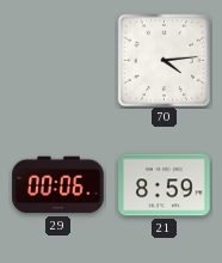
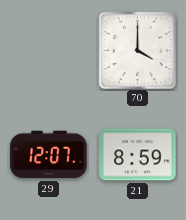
70: 4:14 -> 4:00
29: 00:06 -> 12:07
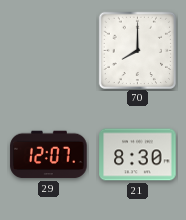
70: 4:00 -> 8:00
21: 8:59 -> 8:30
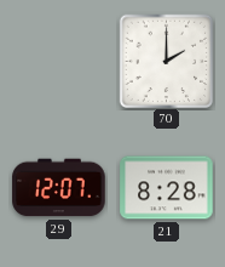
70: 8:00 -> 2:00
21: 8:30 -> 8:28
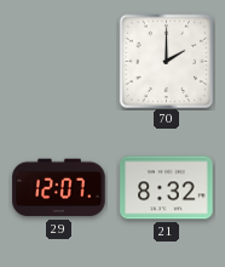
21: 8:28 -> 8:32
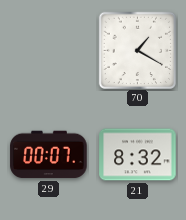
70: 2:00 -> 1:20
29: 12:07 -> 00:07
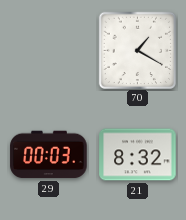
29: 00:07 -> 00:03
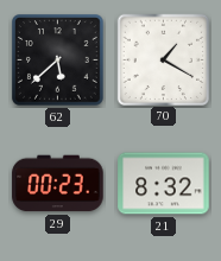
62: none -> 5:38
29: 00:03 -> 00:23
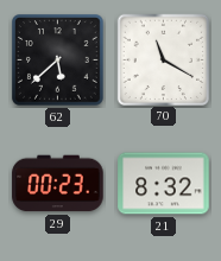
70: 1:20 -> 11:20
